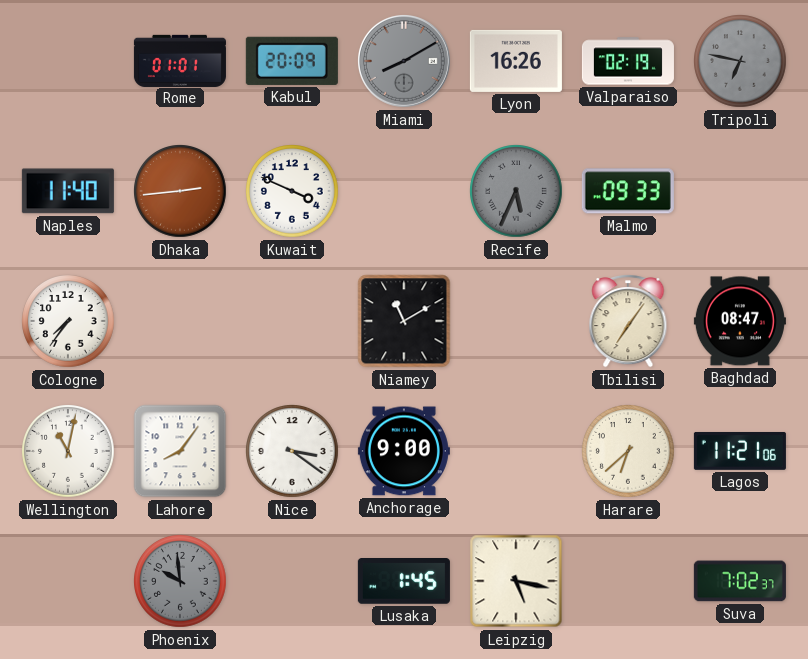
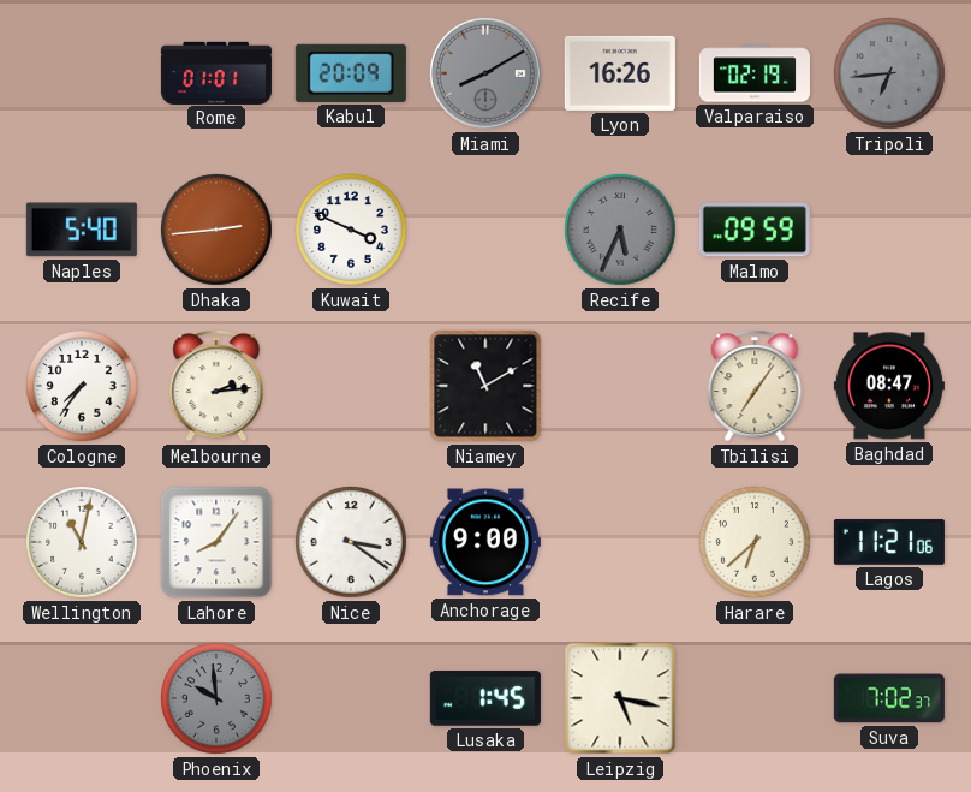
Tripoli: 6:47 -> 6:44
Naples: 11:40 -> 5:40
Malmo: 09:33 -> 09:59
Melbourne: none -> 2:14
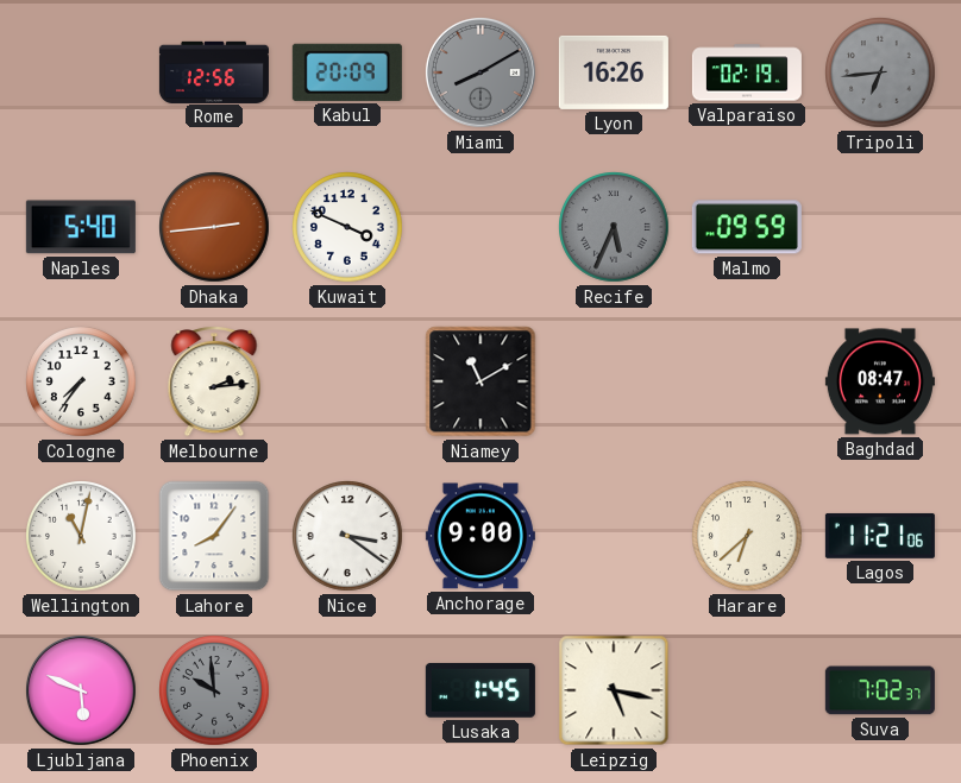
Rome: 01:01 -> 12:56
Tbilisi: 7:06 -> none
Ljubljana: none -> 5:49
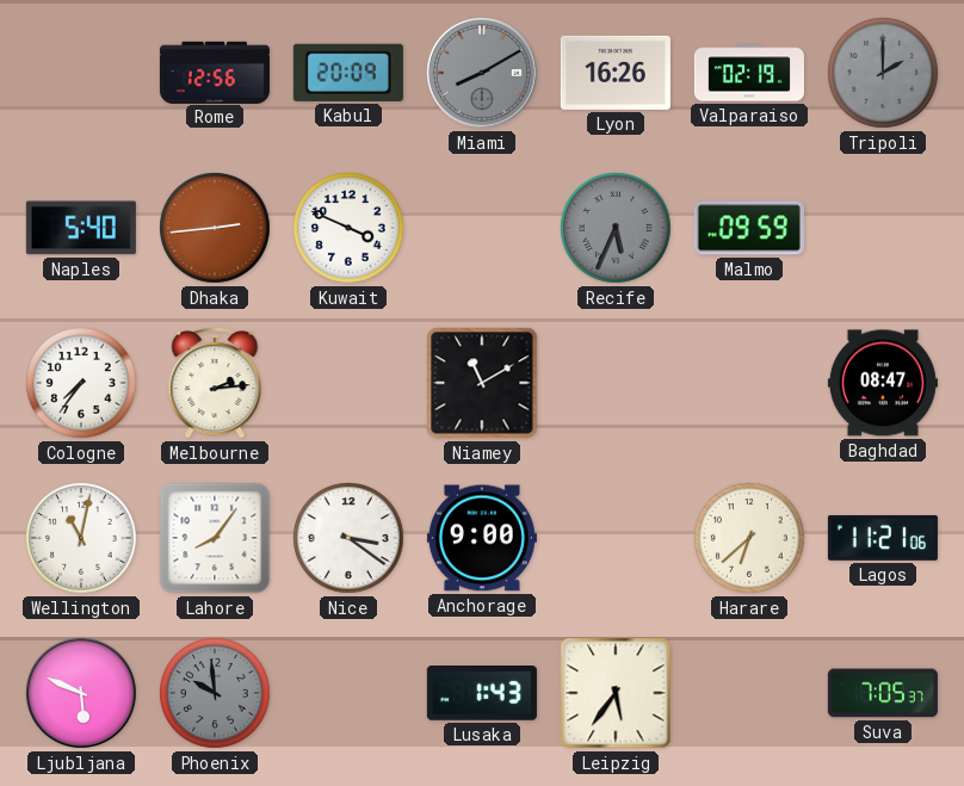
Tripoli: 6:44 -> 2:00
Lusaka: 1:45 -> 1:43
Leipzig: 5:17 -> 5:36
Suva: 7:02 -> 7:05
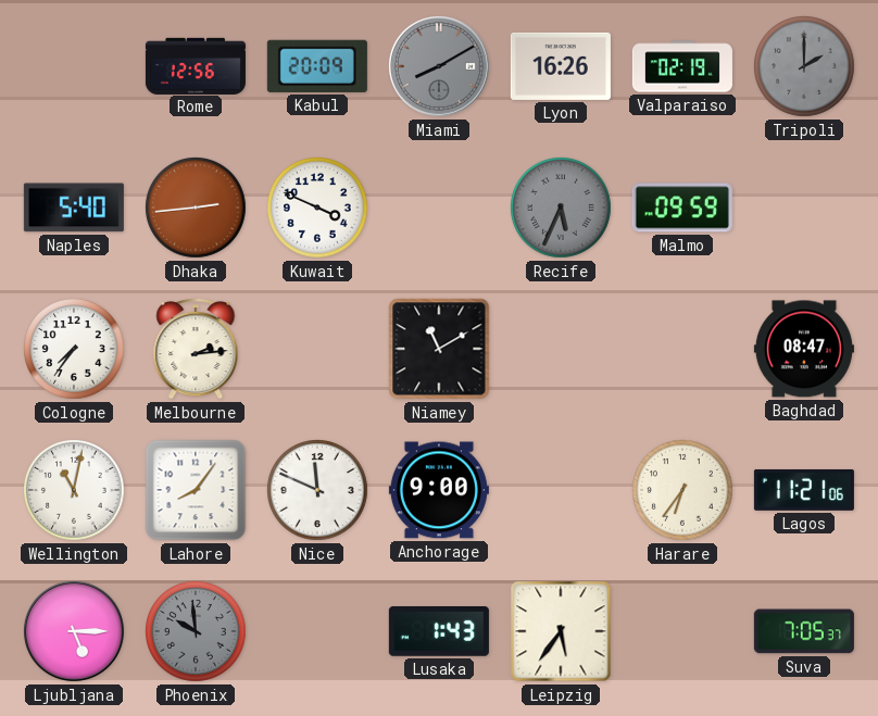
Nice: 3:21 -> 11:49
Harare: 6:38 -> 6:36
Ljubljana: 5:49 -> 5:15
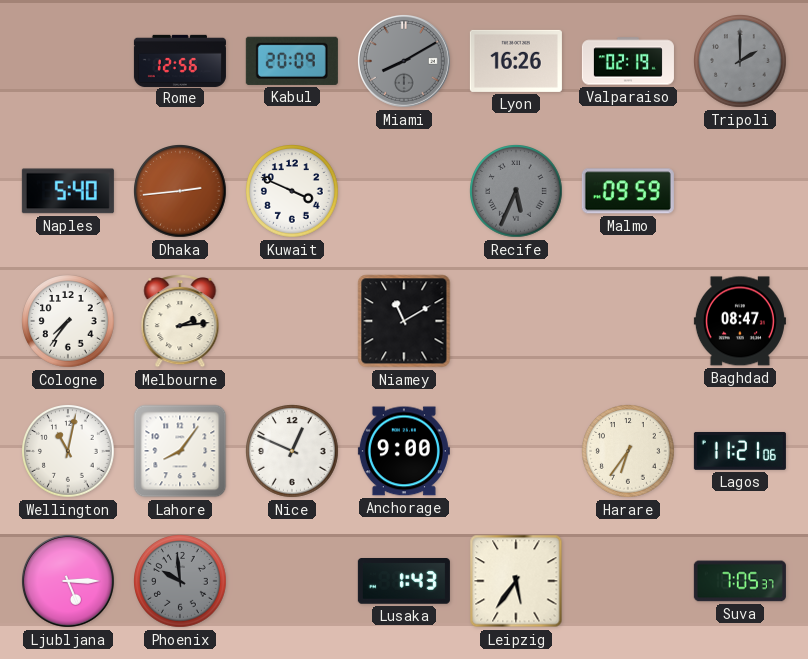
Nice: 11:49 -> 12:49
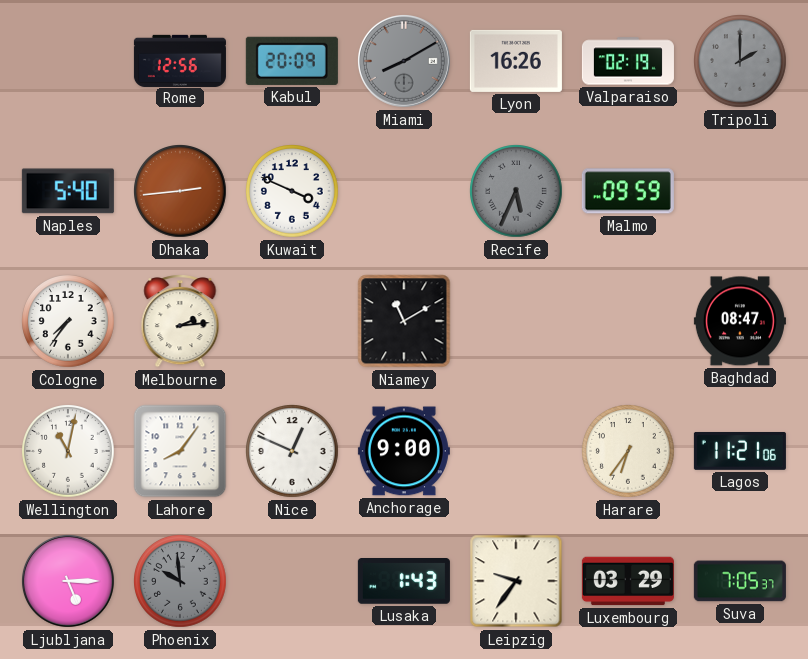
Leipzig: 5:36 -> 9:36
Luxembourg: none -> 03:29
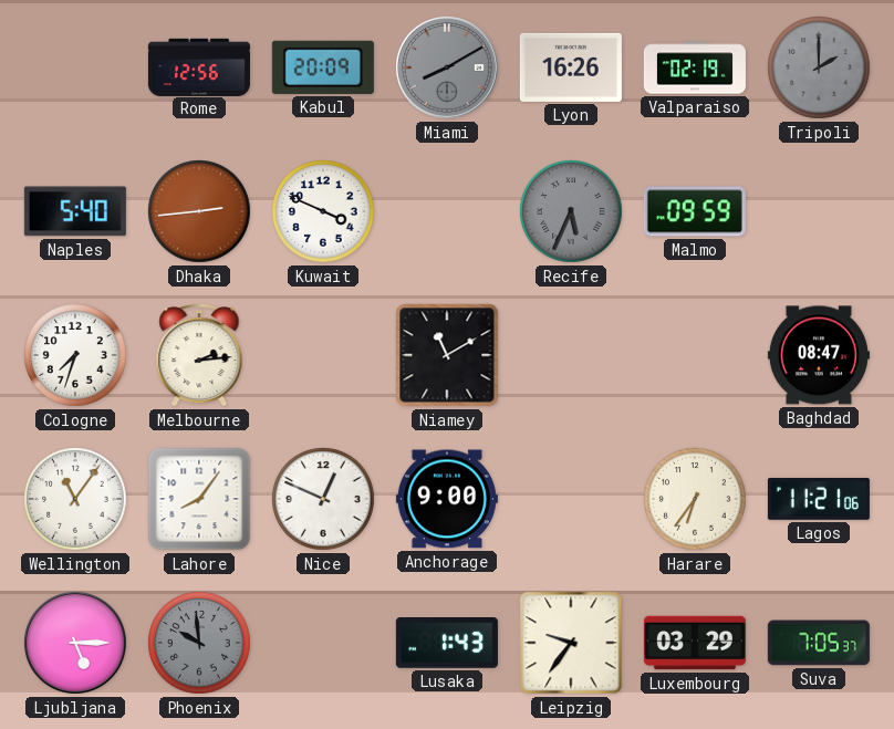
Cologne: 7:36 -> 7:33
Wellington: 11:02 -> 11:06
